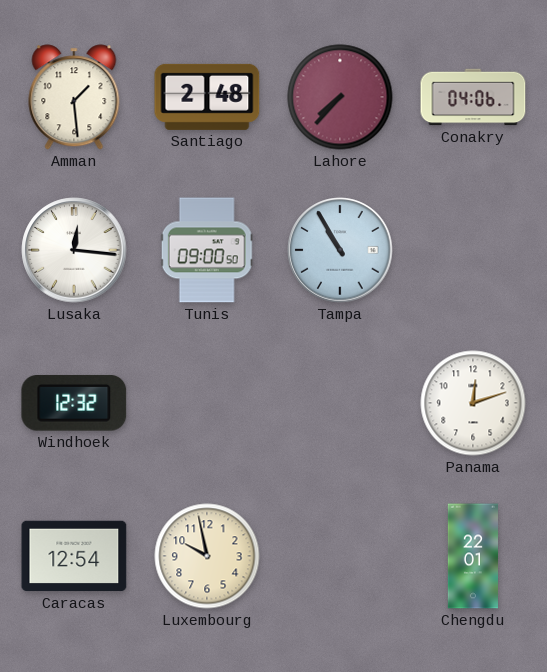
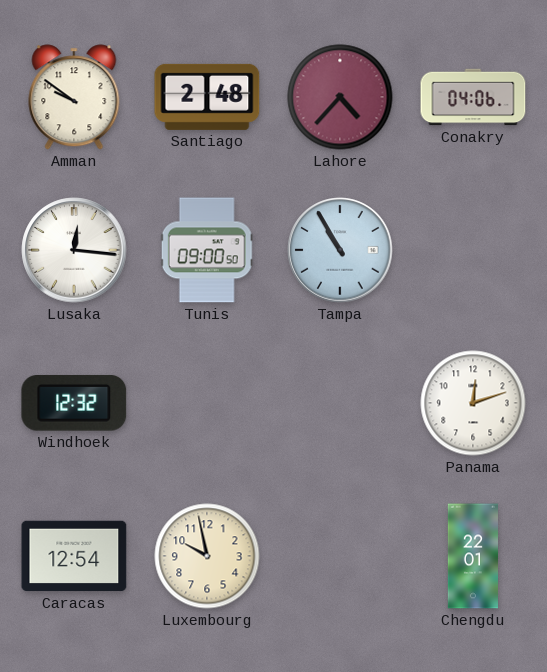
Amman: 1:29 -> 9:51
Lahore: 7:37 -> 4:37
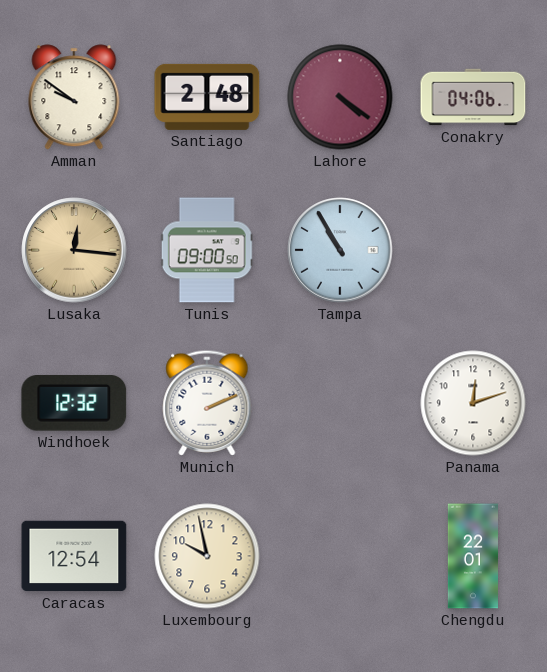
Lahore: 4:37 -> 4:21
Lusaka dial: white -> champagne
Munich: none -> 2:11
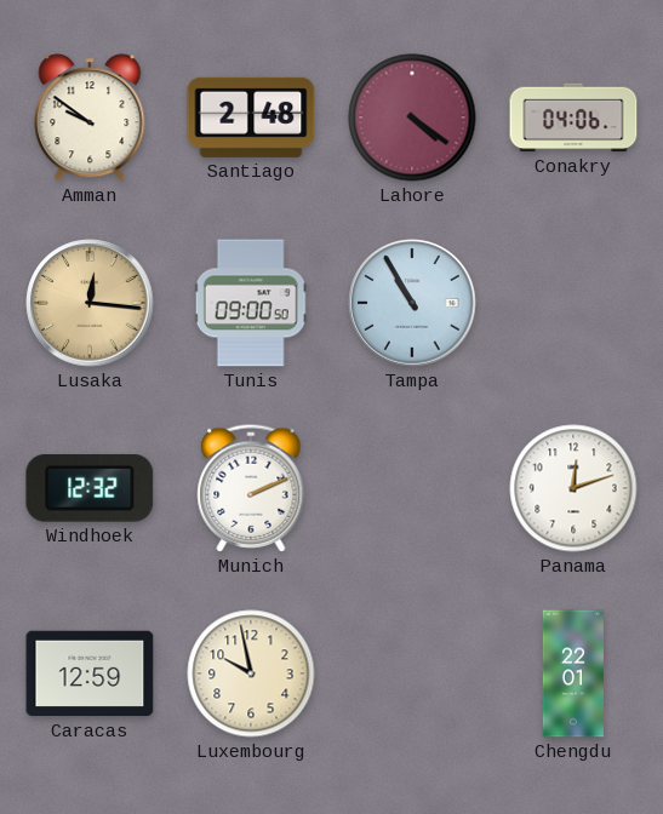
Caracas: 12:54 -> 12:59
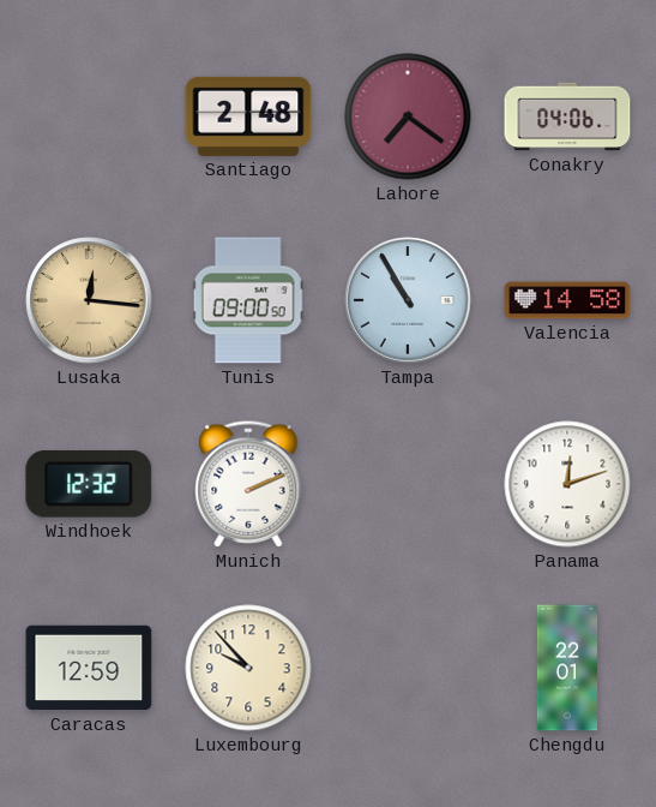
Amman: 9:51 -> none
Lahore: 4:21 -> 7:21
Valencia: none -> 14:58
Luxembourg: 9:58 -> 9:53
